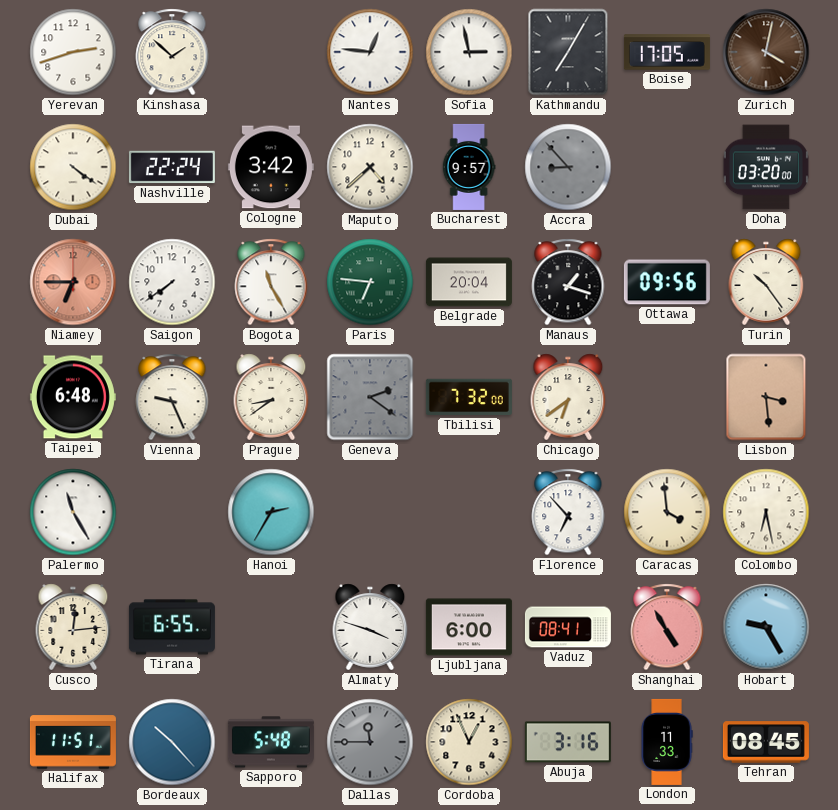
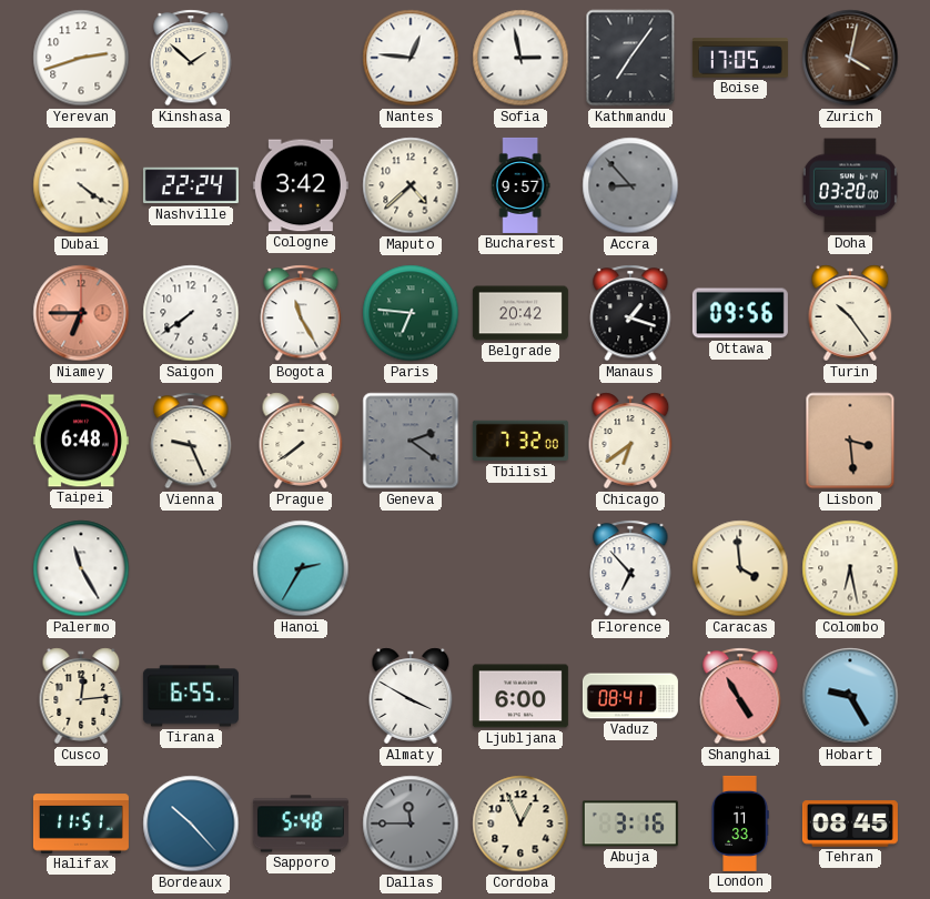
Kathmandu: 7:05 -> 7:06
Belgrade: 20:04 -> 20:42
Prague: 8:39 -> 7:39
Almaty: 3:48 -> 3:50
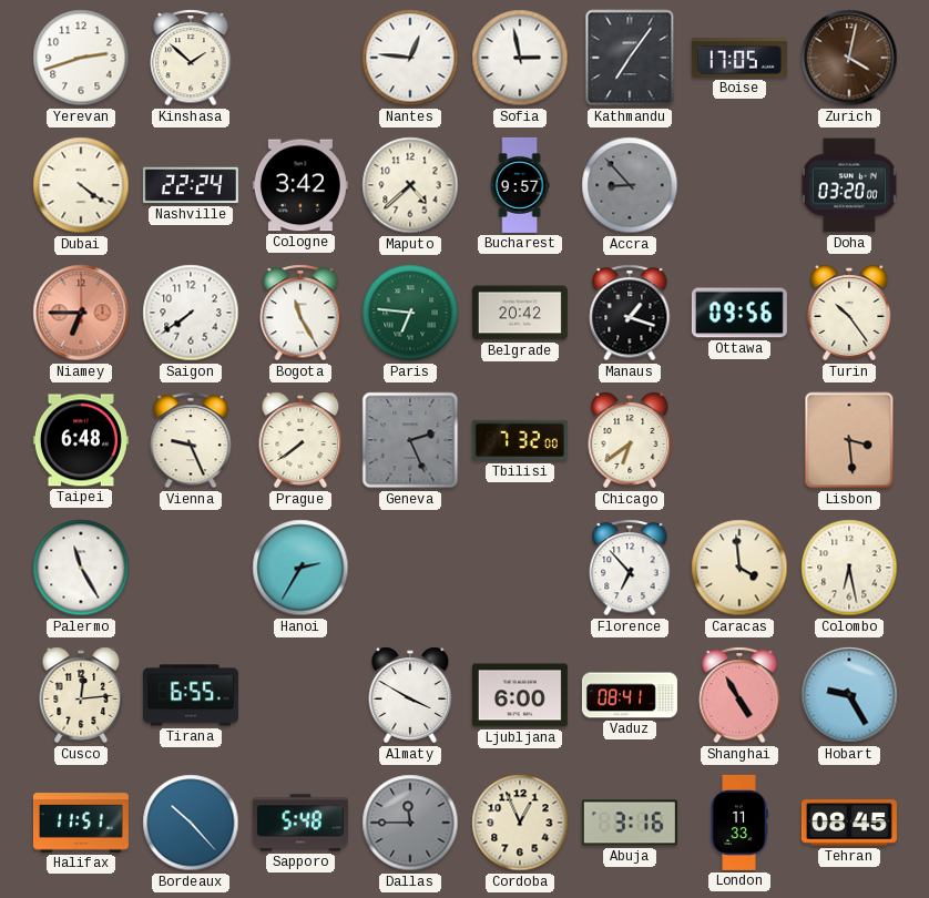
Geneva: 2:21 -> 2:26
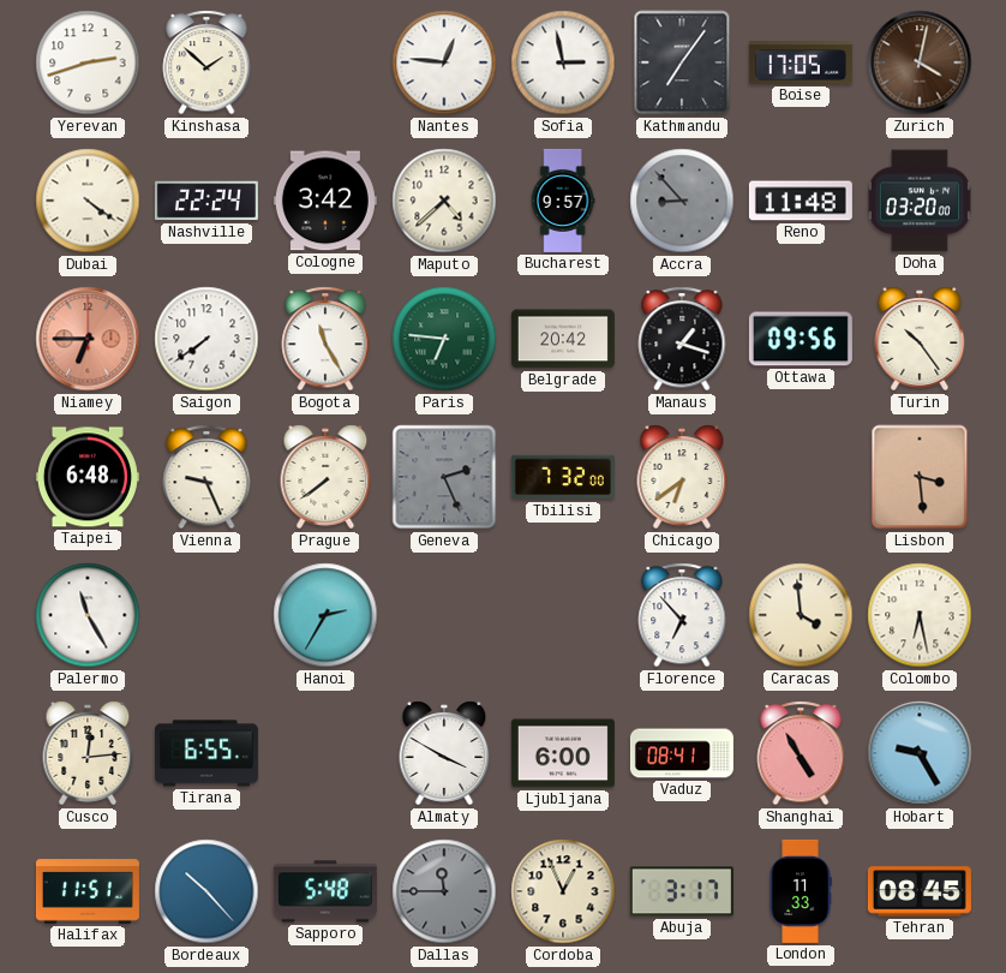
Reno: none -> 11:48
Abuja: 3:16 -> 3:17
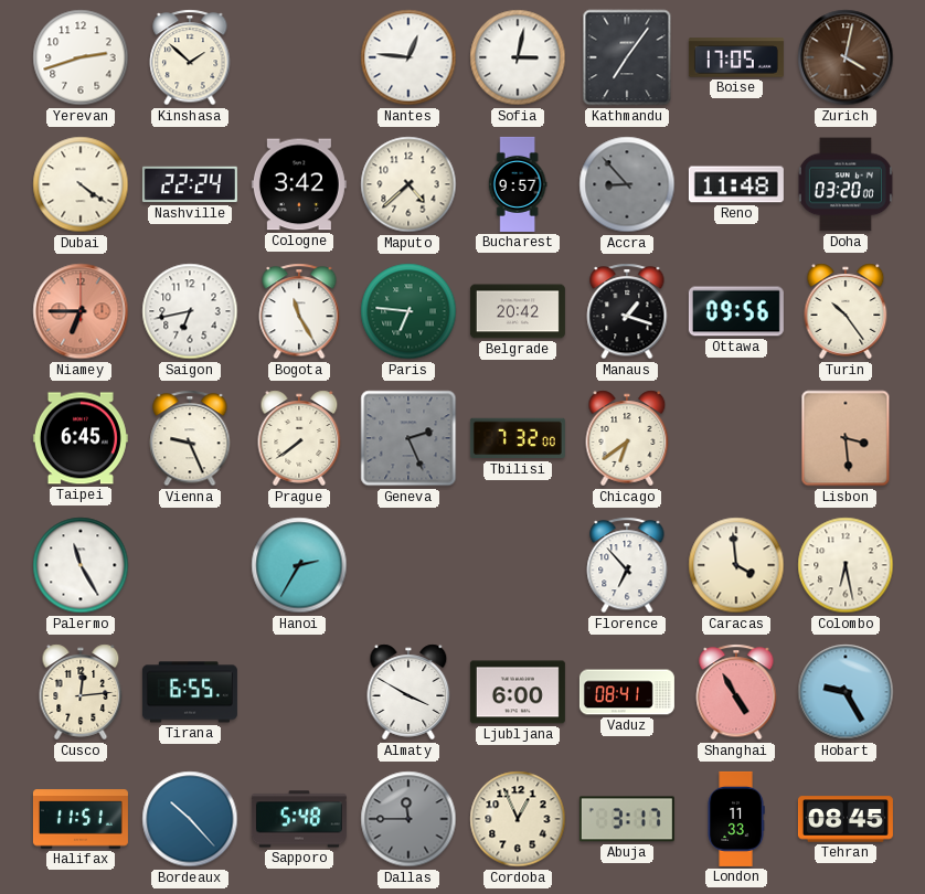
Sofia: 2:58 -> 3:02
Saigon: 7:39 -> 6:43
Taipei: 6:48 -> 6:45
